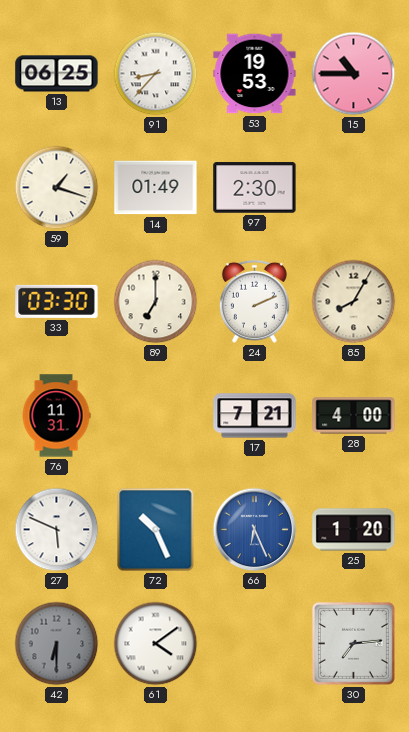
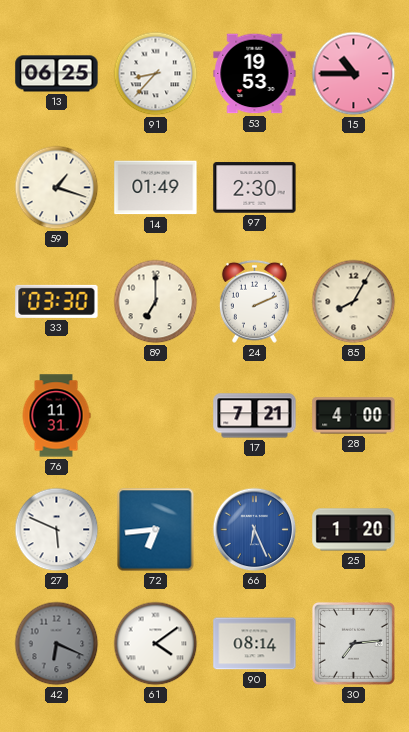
72: 10:26 -> 6:44
42: 6:30 -> 6:19
90: none -> 08:14
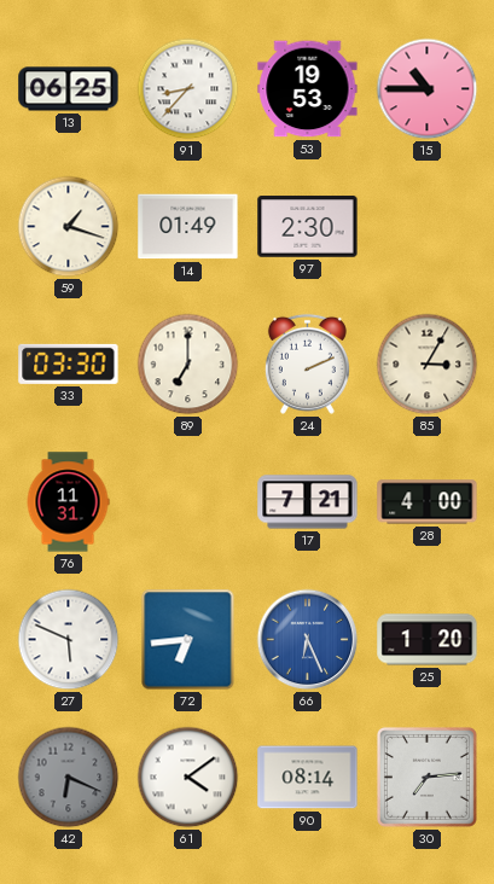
85: 8:05 -> 3:05
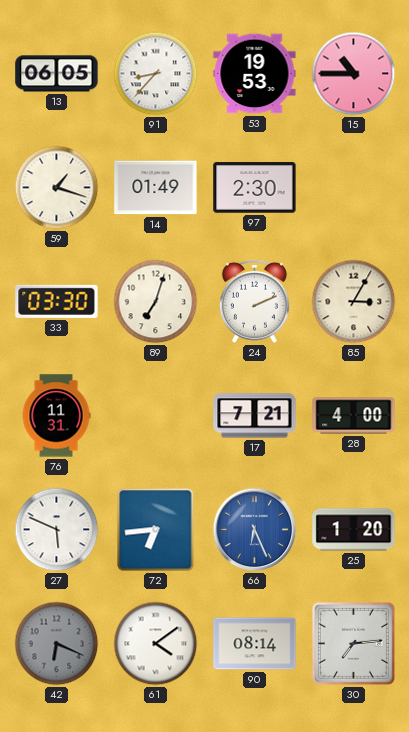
13: 06:25 -> 06:05
89: 7:00 -> 7:03
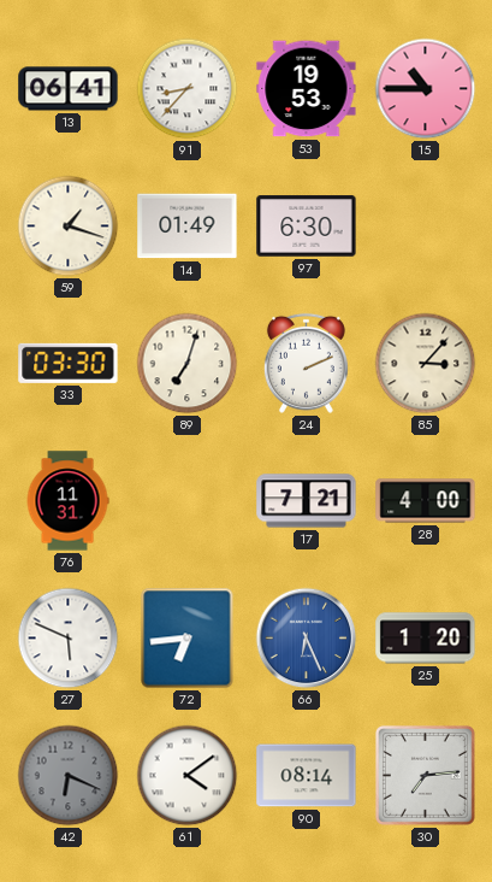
13: 06:05 -> 06:41
97: 2:30 -> 6:30
85: 3:05 -> 3:07
